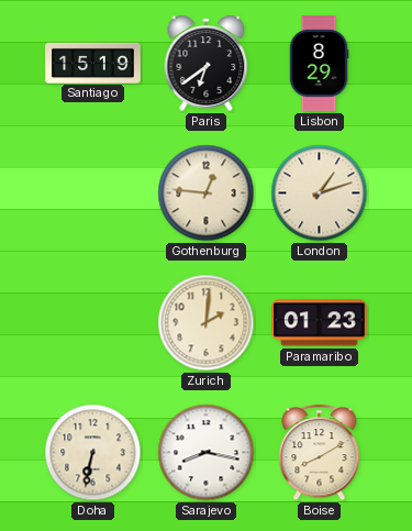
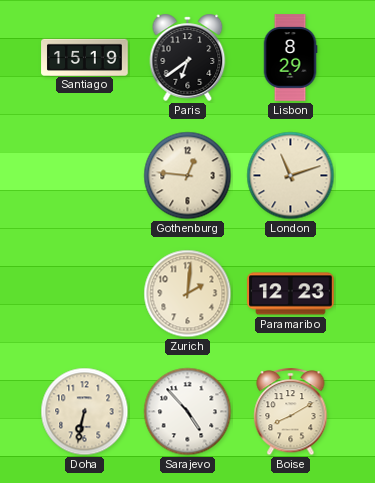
London: 1:12 -> 11:12
Paramaribo: 01:23 -> 12:23
Sarajevo: 8:17 -> 4:53
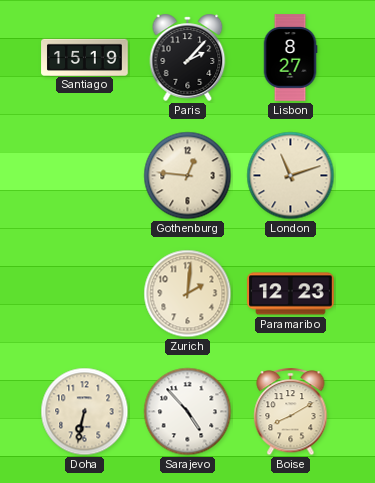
Paris: 6:39 -> 2:07
Lisbon: 8:29 -> 8:27
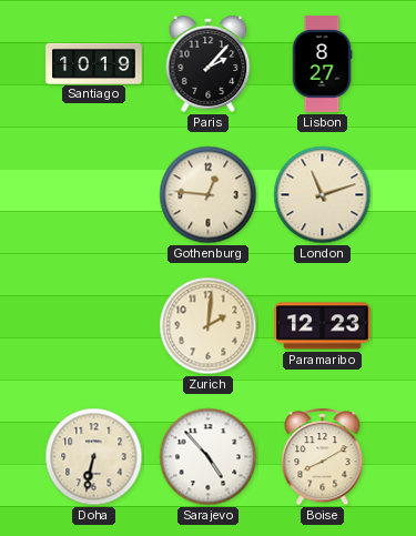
Santiago: 15:19 -> 10:19
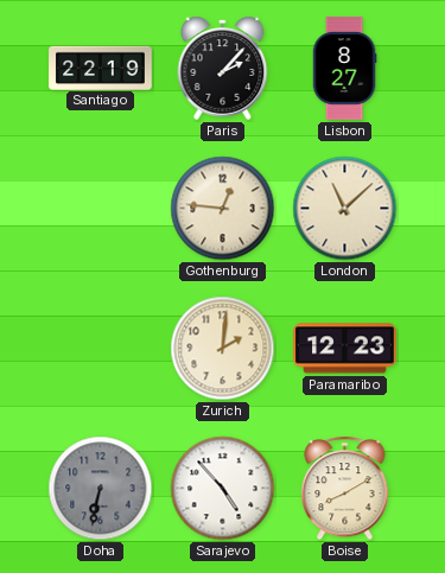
Santiago: 10:19 -> 22:19
London: 11:12 -> 11:08
Doha dial: cream -> grey
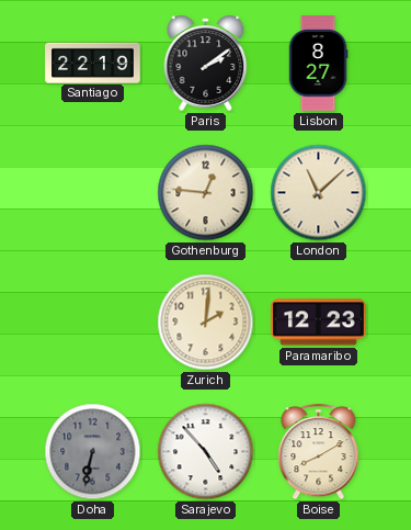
Paris: 2:07 -> 2:09
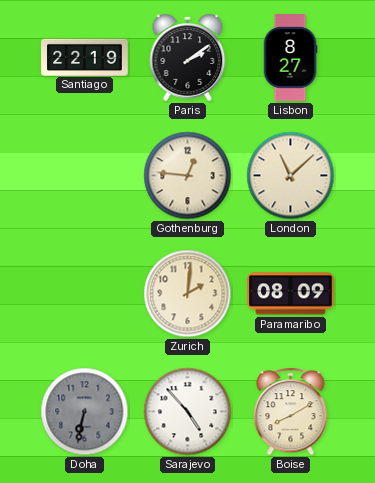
Paramaribo: 12:23 -> 08:09
